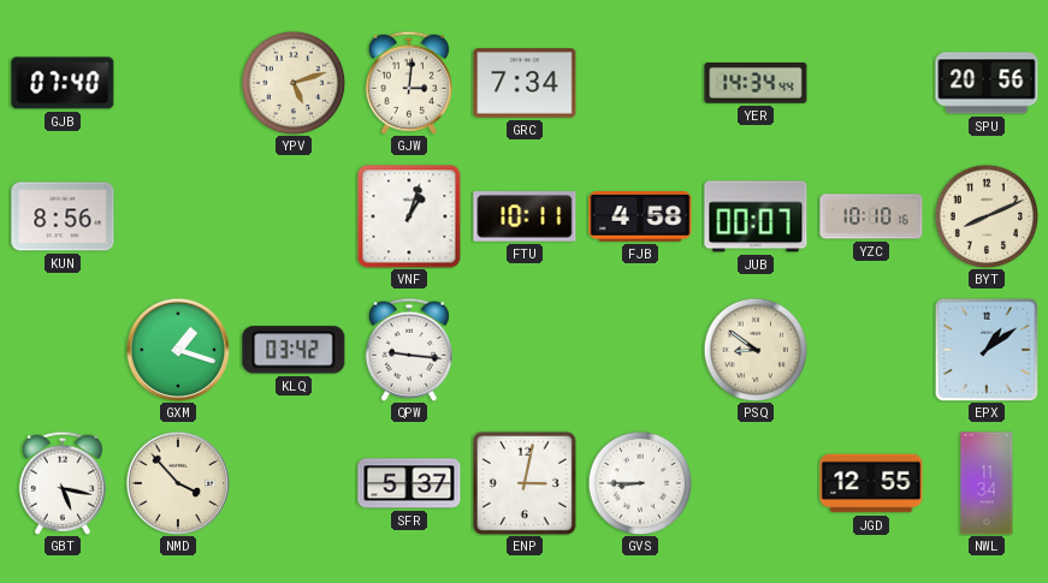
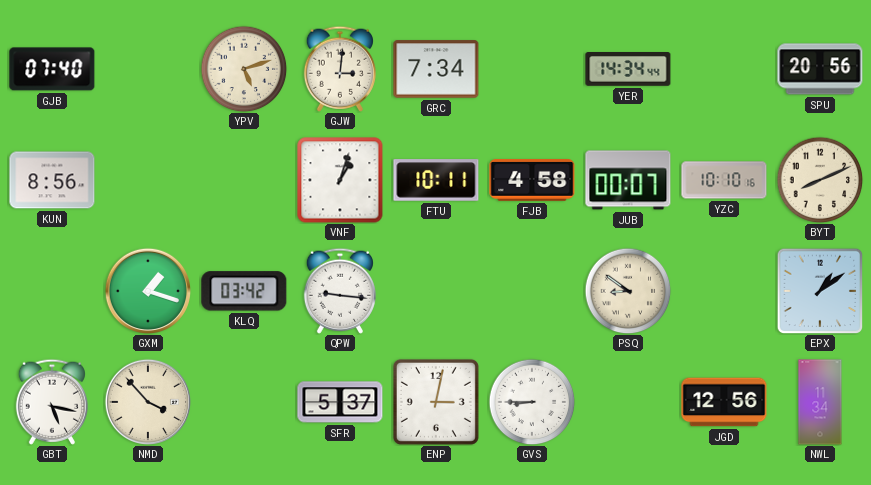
JGD: 12:55 -> 12:56
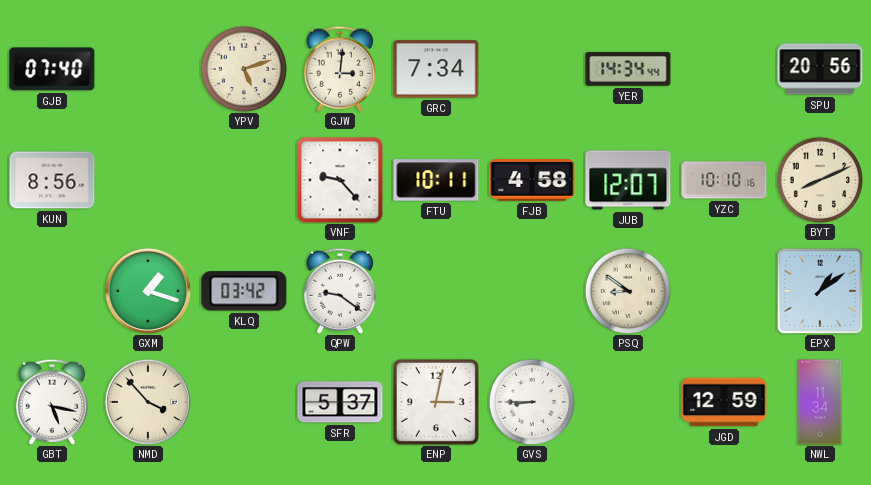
VNF: 1:03 -> 9:23
JUB: 00:07 -> 12:07
QPW: 9:16 -> 9:21
JGD: 12:56 -> 12:59
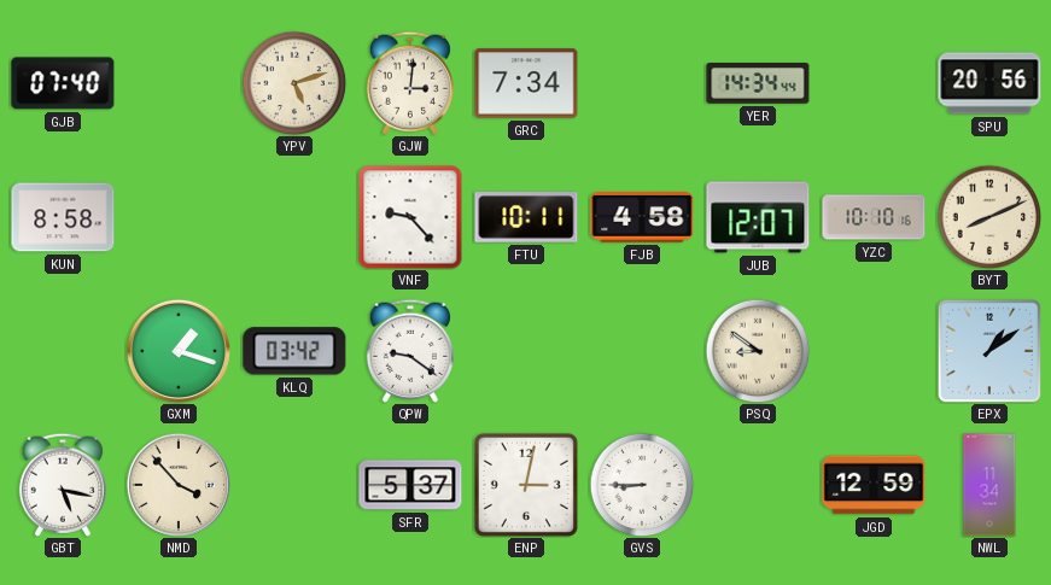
KUN: 8:56 -> 8:58
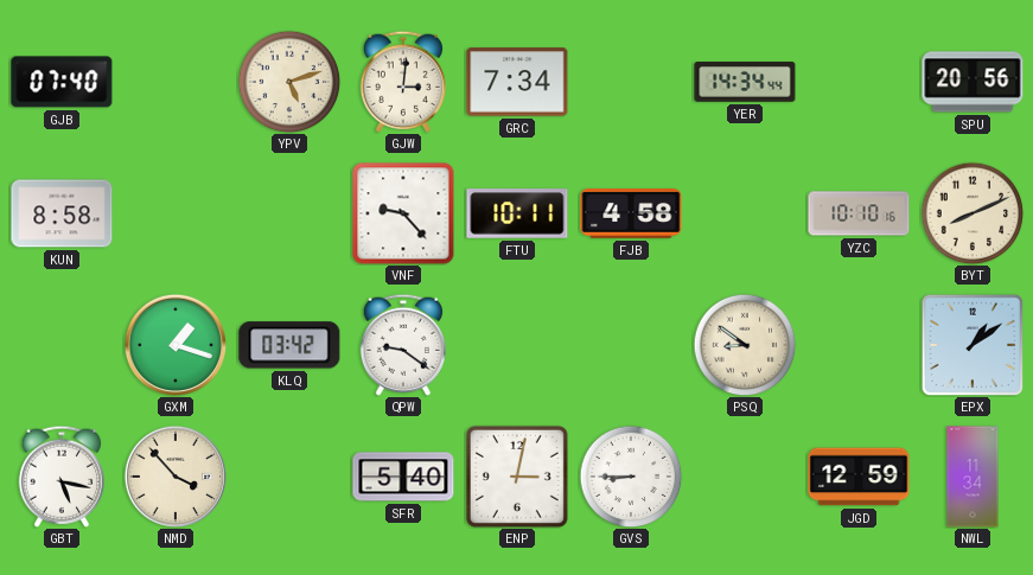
JUB: 12:07 -> none
SFR: 5:37 -> 5:40
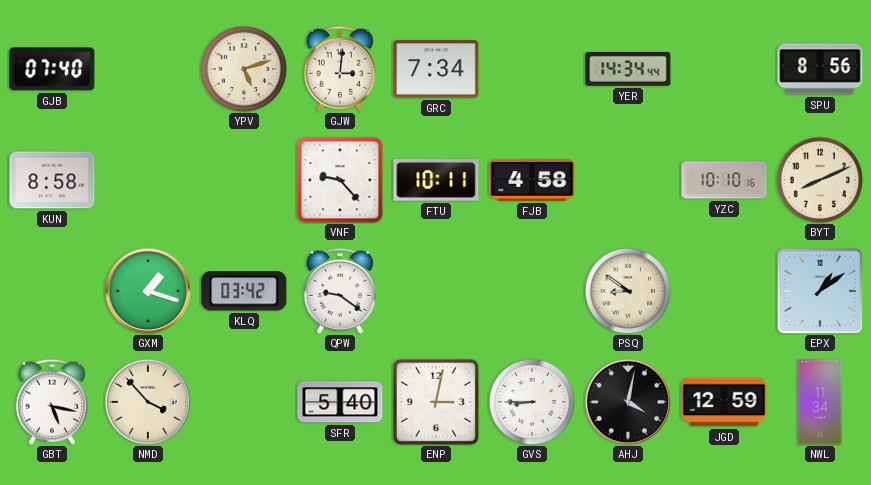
SPU: 20:56 -> 8:56
AHJ: none -> 4:02
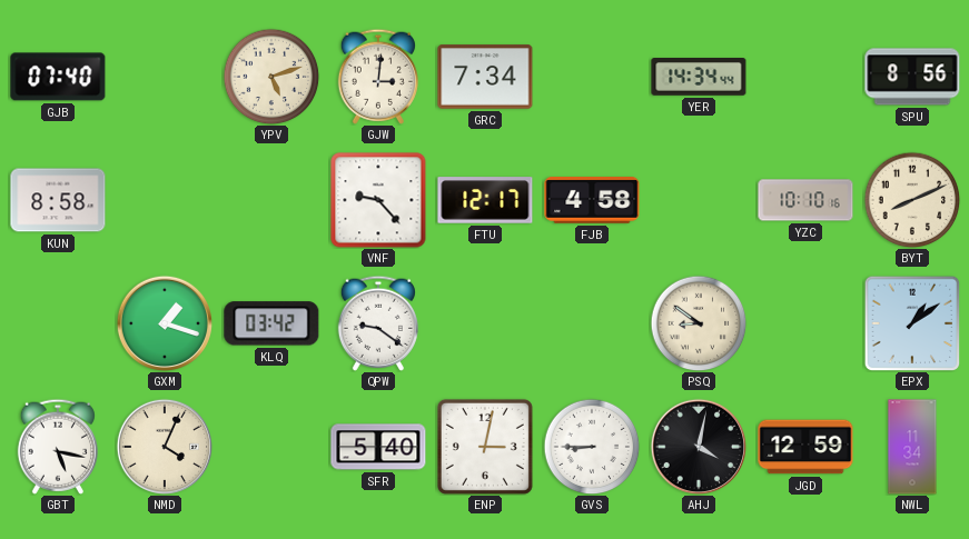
FTU: 10:11 -> 12:17
NMD: 3:53 -> 4:04
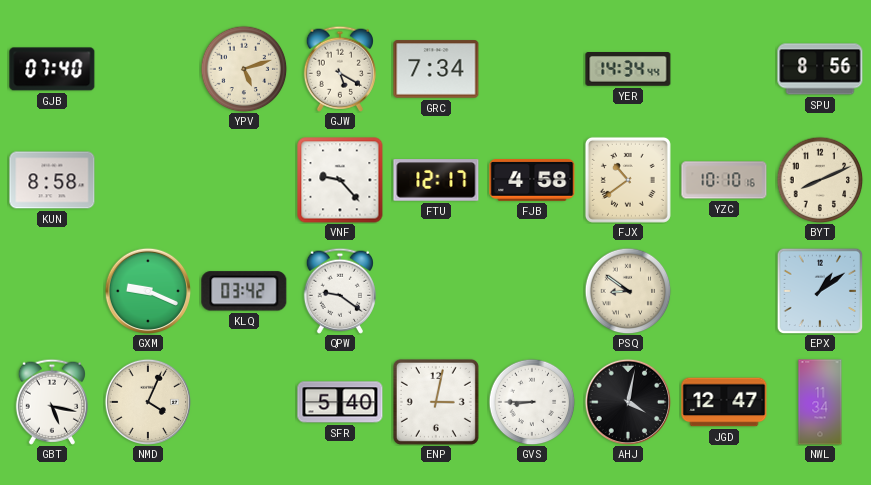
GJW: 3:01 -> 5:20
FJX: none -> 10:39
GXM: 1:18 -> 9:19
JGD: 12:59 -> 12:47
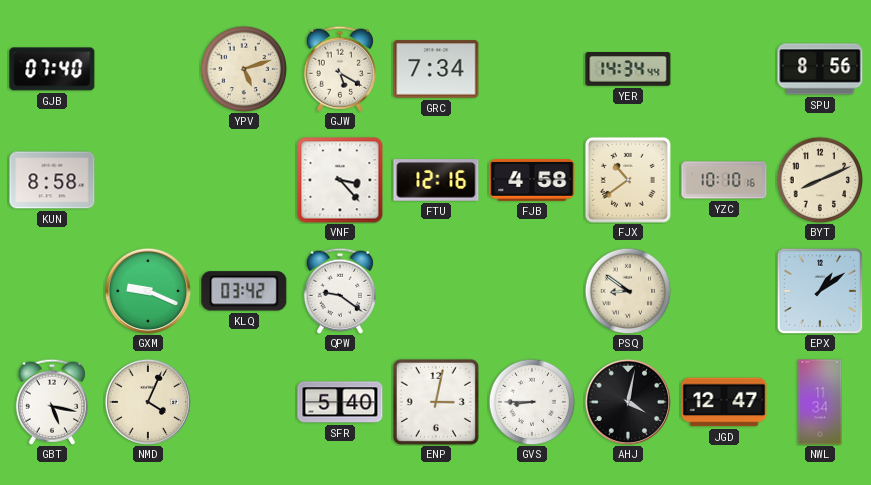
VNF: 9:23 -> 3:23
FTU: 12:17 -> 12:16
